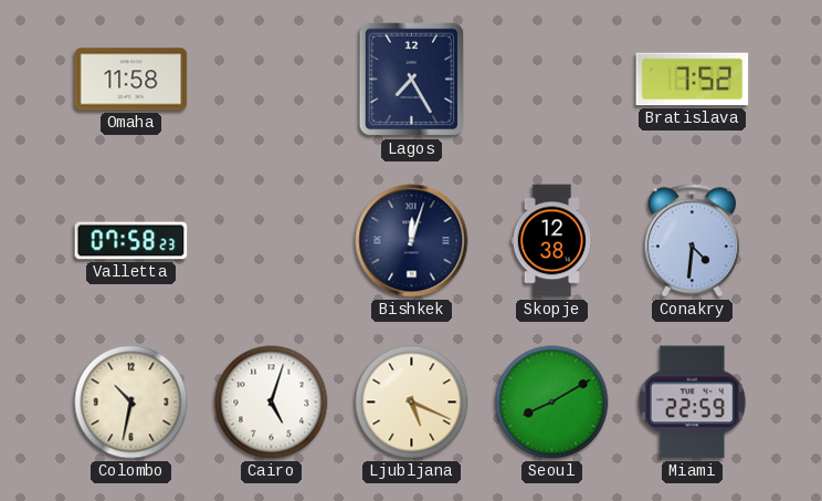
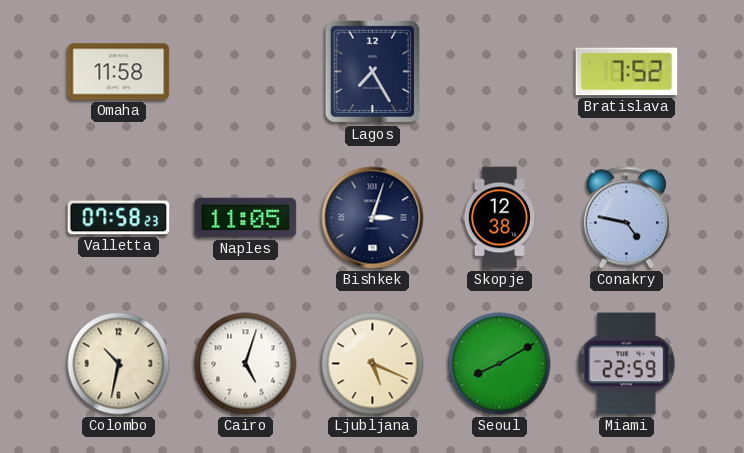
Naples: none -> 11:05
Bishkek: 12:03 -> 3:03
Conakry: 4:31 -> 4:47
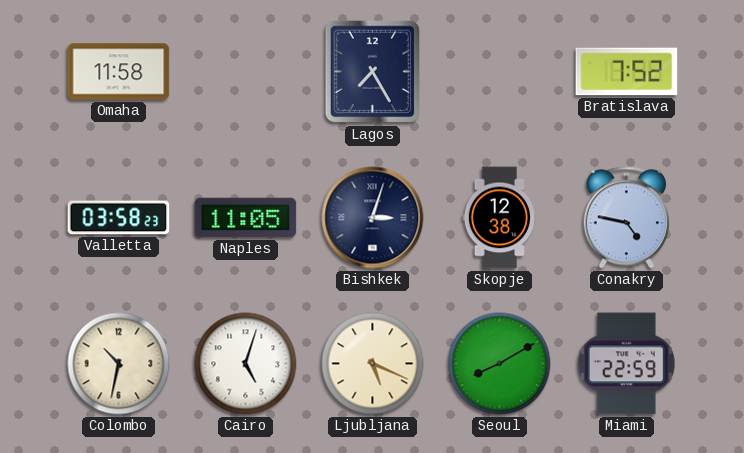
Valletta: 07:58 -> 03:58
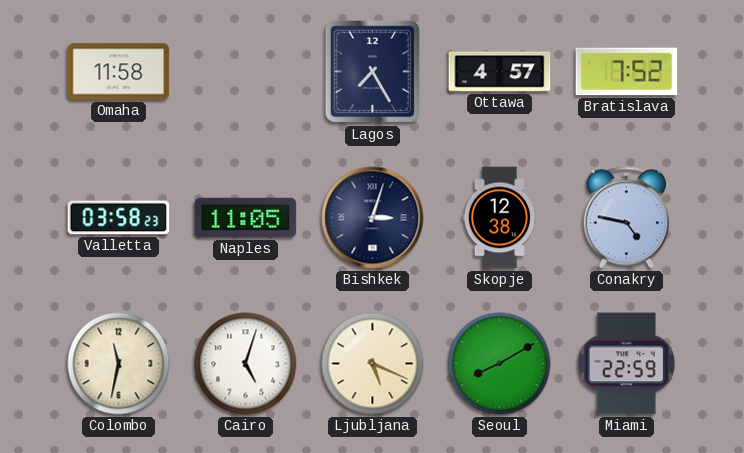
Ottawa: none -> 4:57
Colombo: 10:32 -> 11:32
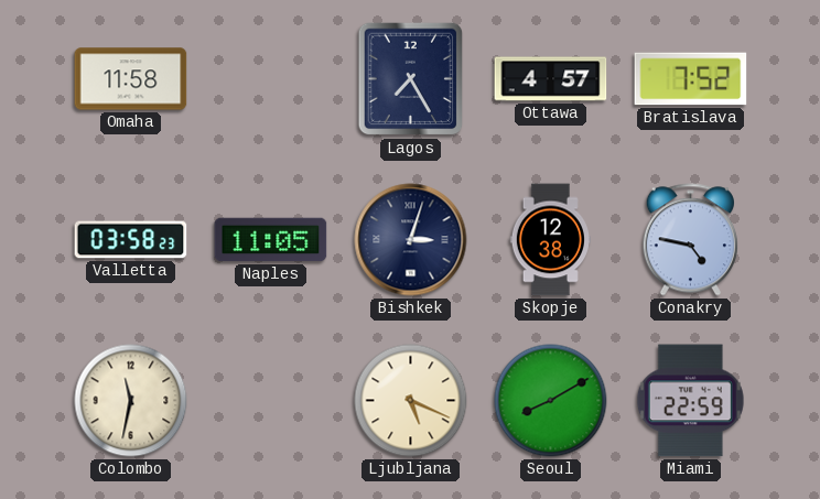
Cairo: 5:03 -> none
